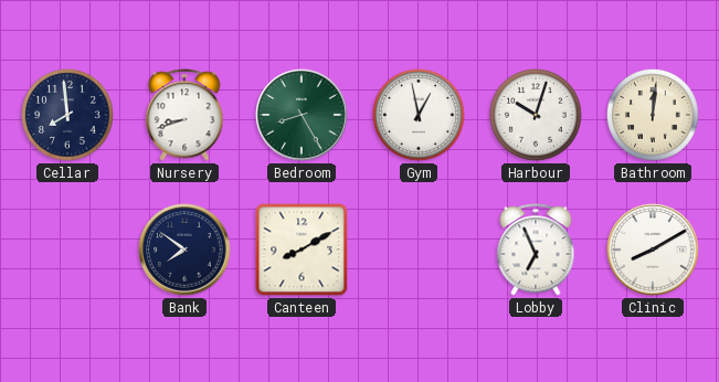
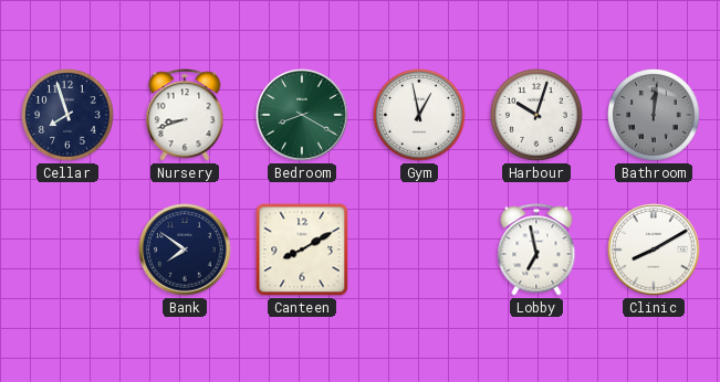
Cellar: 7:59 -> 7:57
Bedroom: 8:25 -> 8:20
Bathroom dial: cream -> grey
Lobby: 6:56 -> 6:58
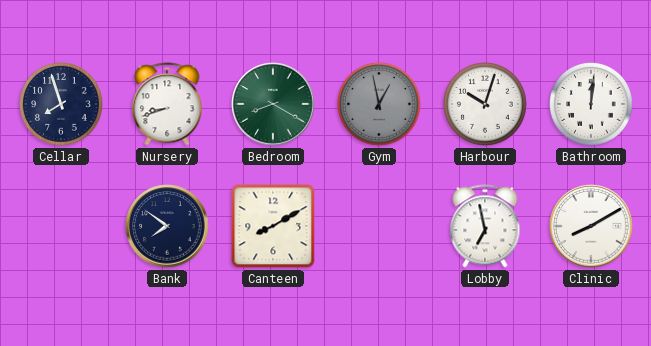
Gym dial: white -> grey
Bathroom dial: grey -> white
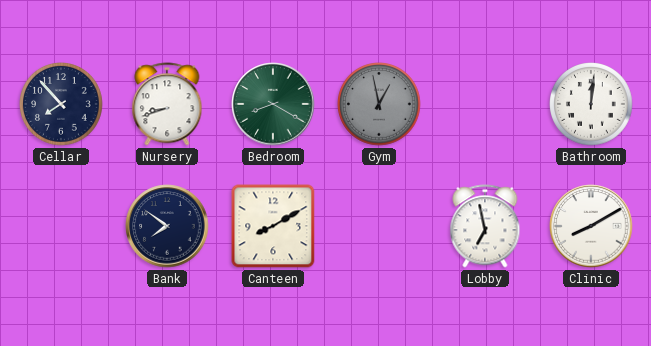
Cellar: 7:57 -> 7:53
Harbour: 10:03 -> none
